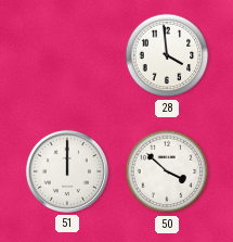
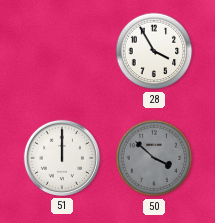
28: 3:59 -> 3:55
50 dial: white -> grey
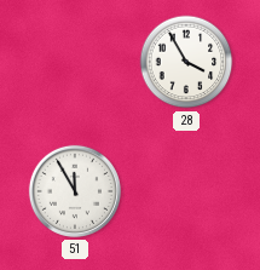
51: 12:00 -> 11:55
50: 3:52 -> none
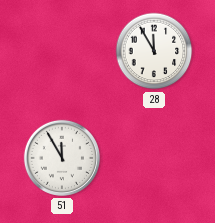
28: 3:55 -> 11:55
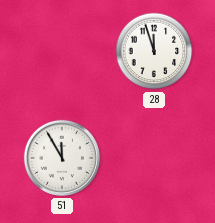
28: 11:55 -> 11:57
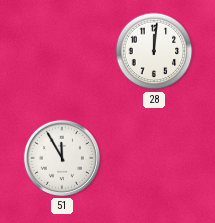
28: 11:57 -> 12:01
